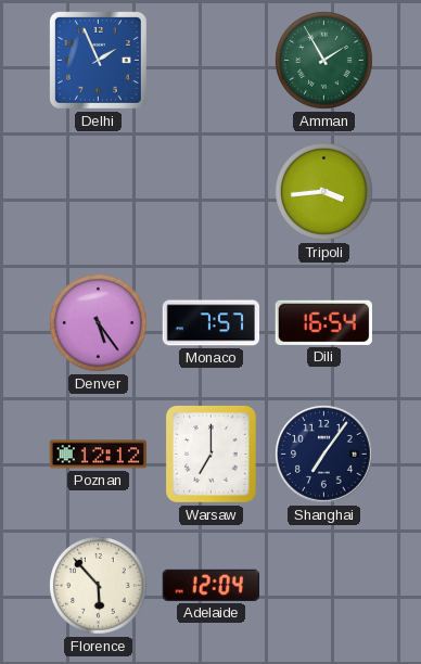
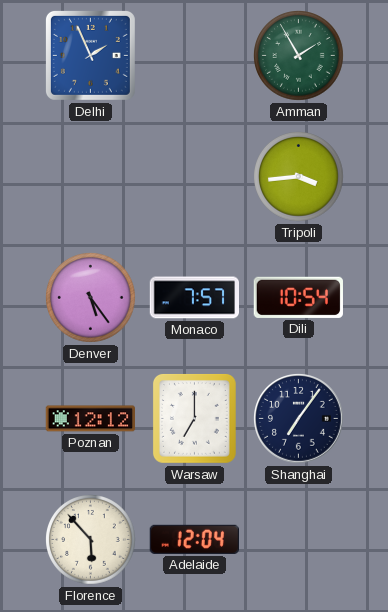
Dili: 16:54 -> 10:54
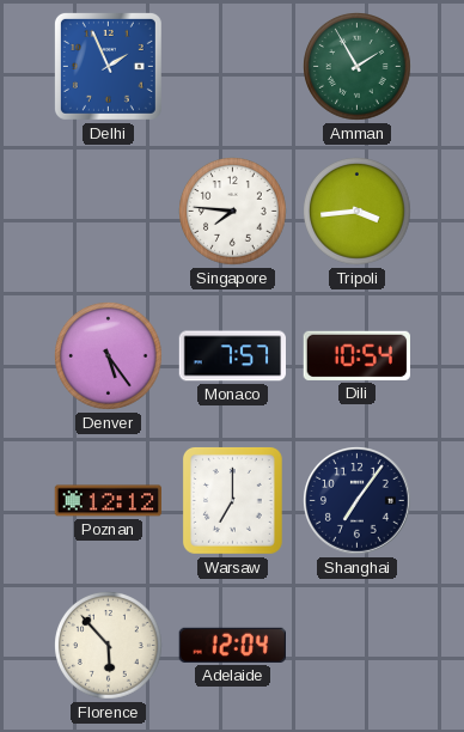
Singapore: none -> 7:46
